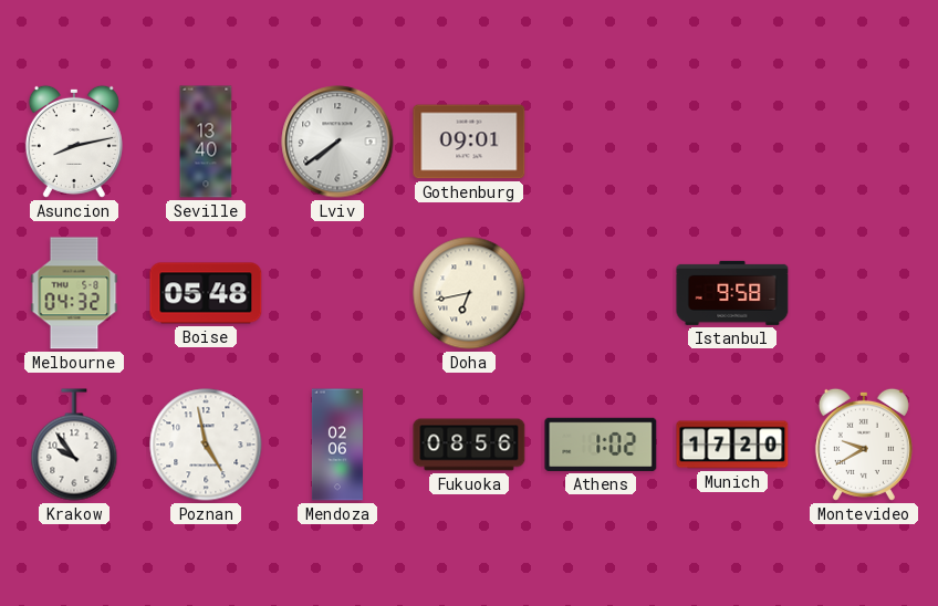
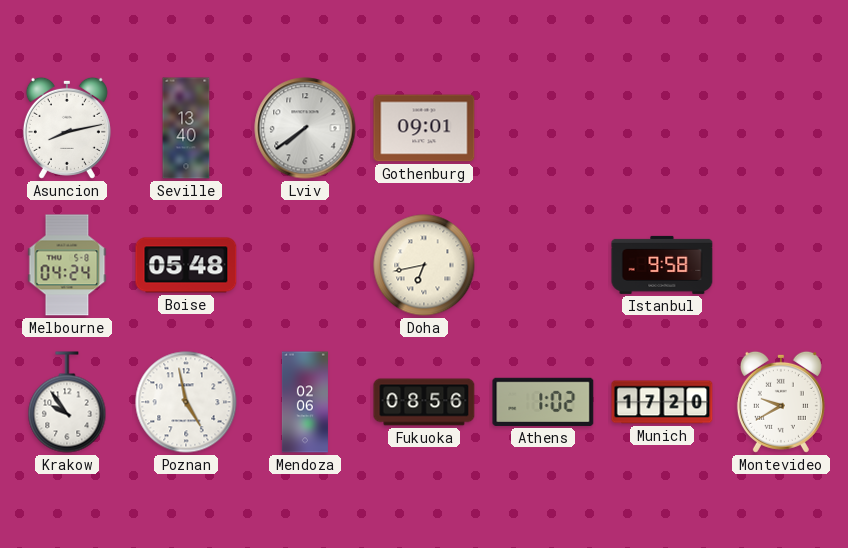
Melbourne: 04:32 -> 04:24
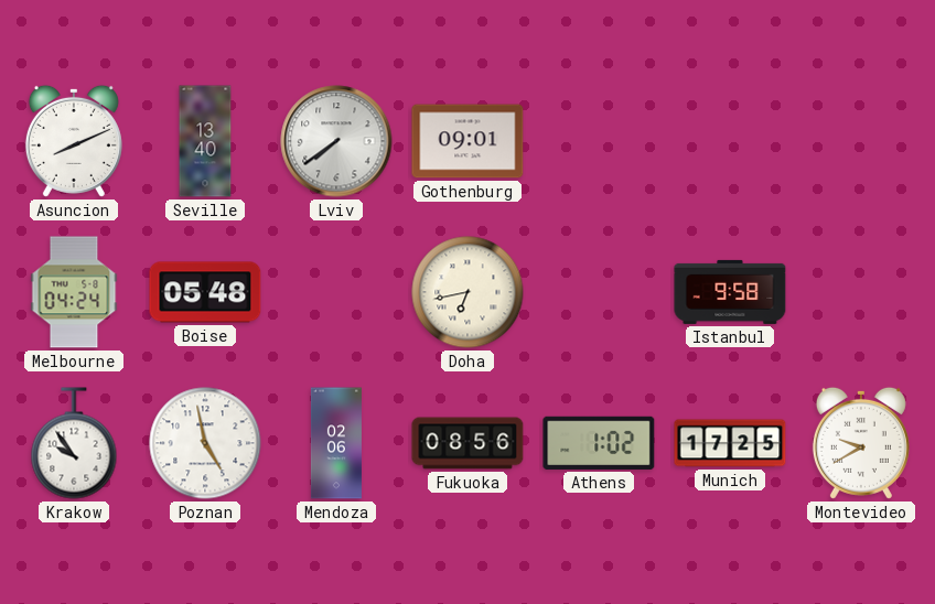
Asuncion: 8:13 -> 8:11
Munich: 17:20 -> 17:25
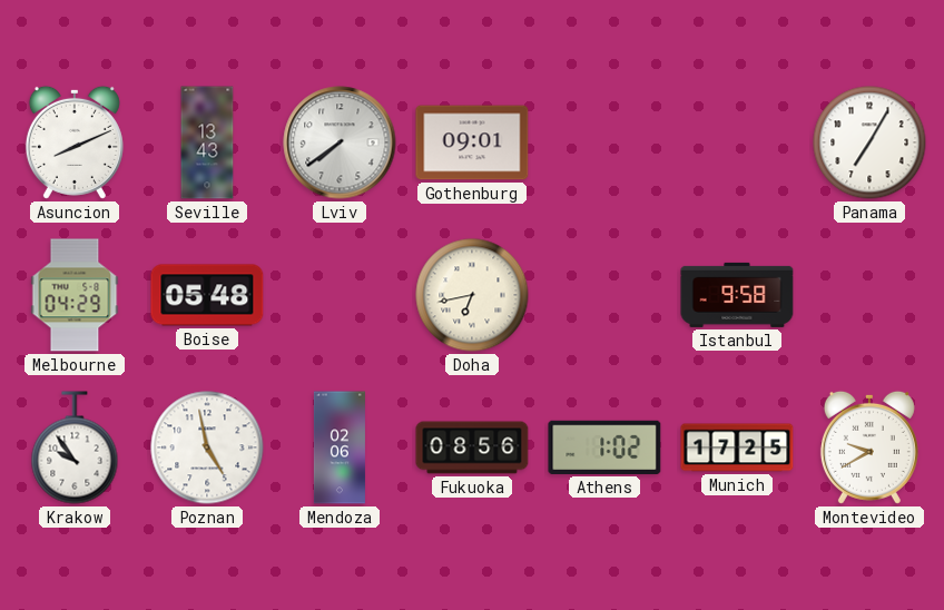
Seville: 13:40 -> 13:43
Panama: none -> 7:05
Melbourne: 04:24 -> 04:29
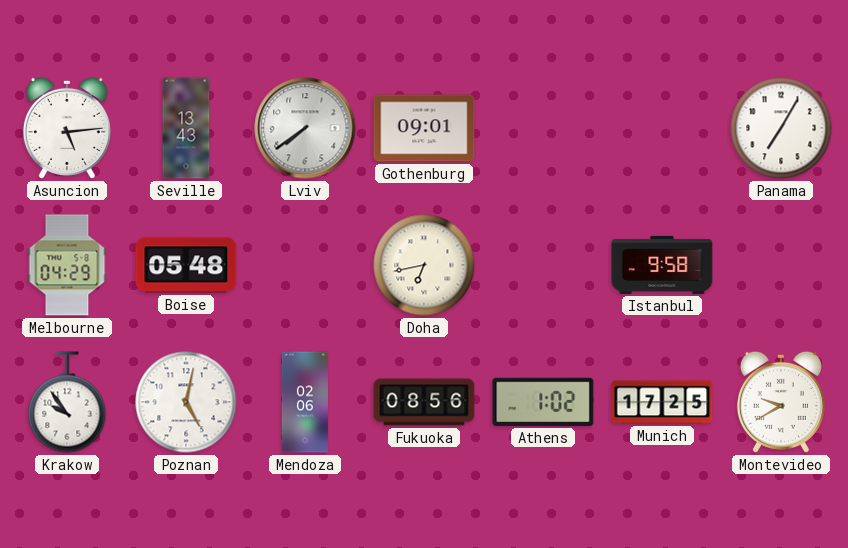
Asuncion: 8:11 -> 5:14
Poznan: 4:58 -> 5:02
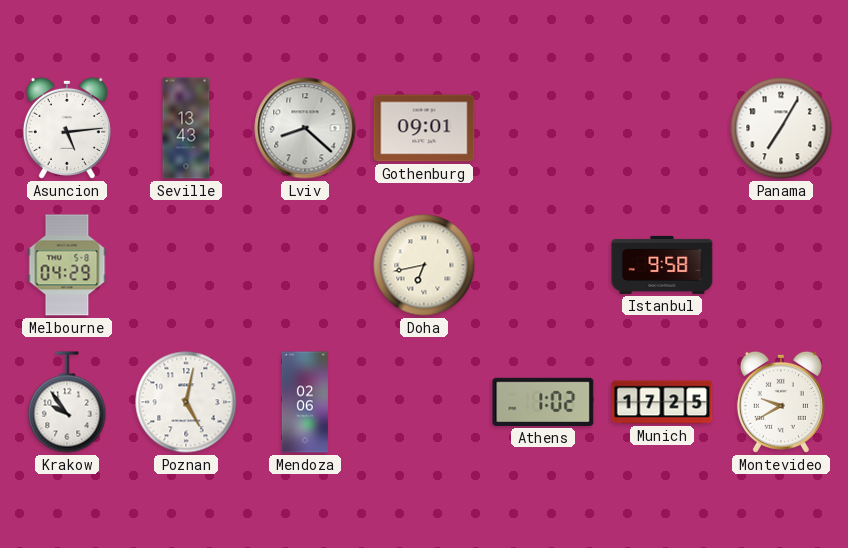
Lviv: 7:39 -> 8:22
Boise: 05:48 -> none
Fukuoka: 08:56 -> none
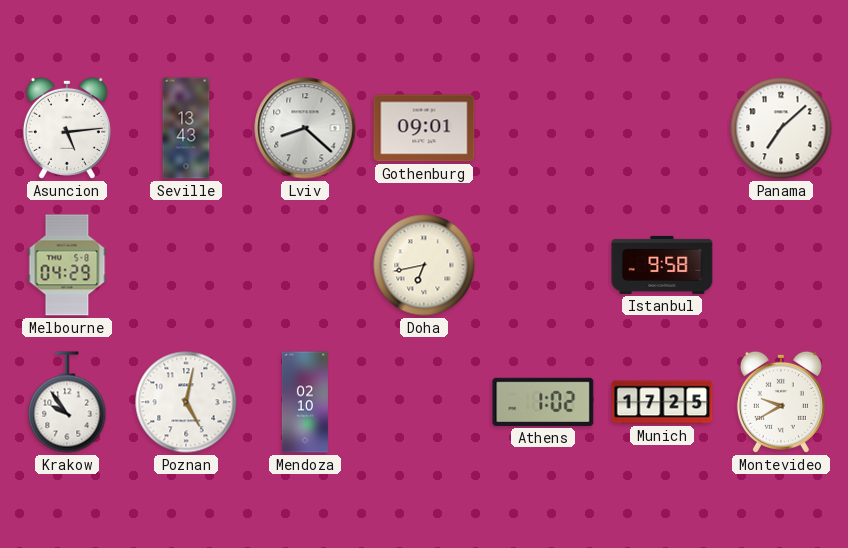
Panama: 7:05 -> 7:08
Mendoza: 02:06 -> 02:10
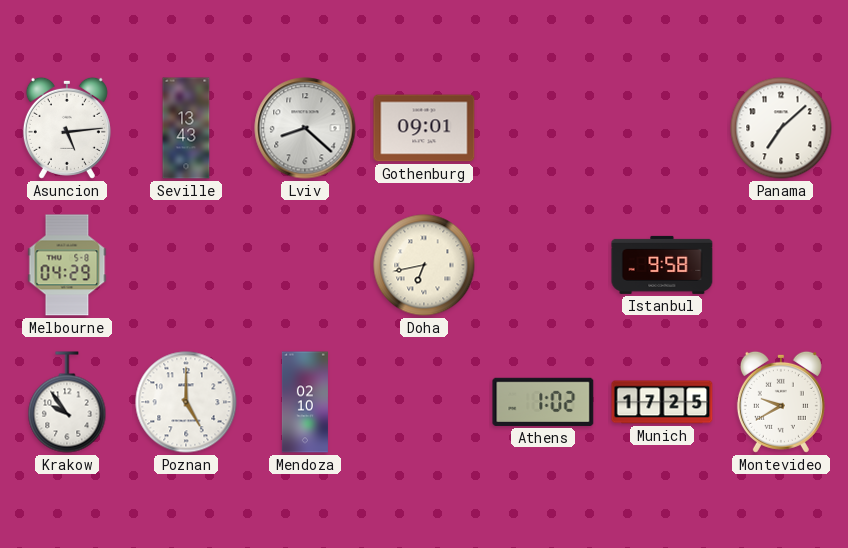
Poznan: 5:02 -> 5:00
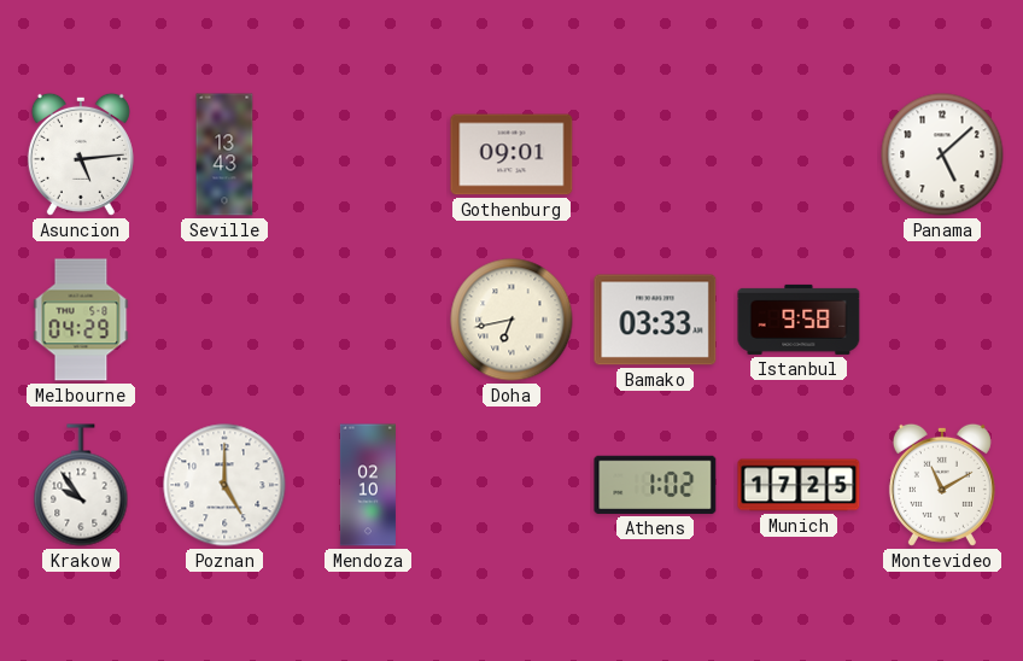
Lviv: 8:22 -> none
Panama: 7:08 -> 5:08
Bamako: none -> 03:33
Montevideo: 9:40 -> 11:10
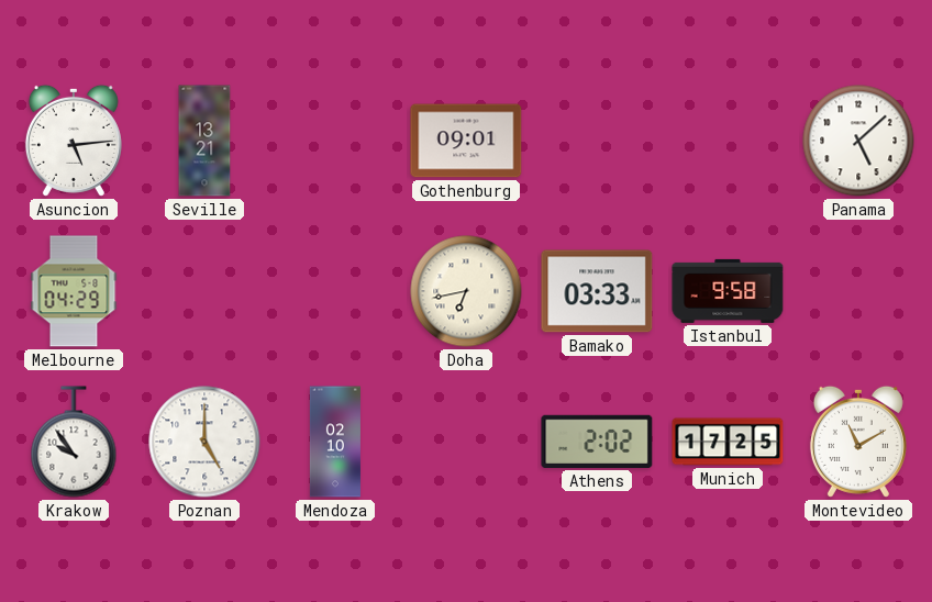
Seville: 13:43 -> 13:21
Athens: 1:02 -> 2:02
